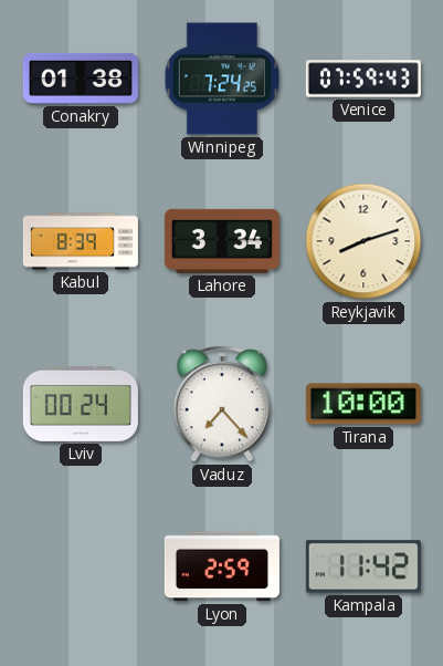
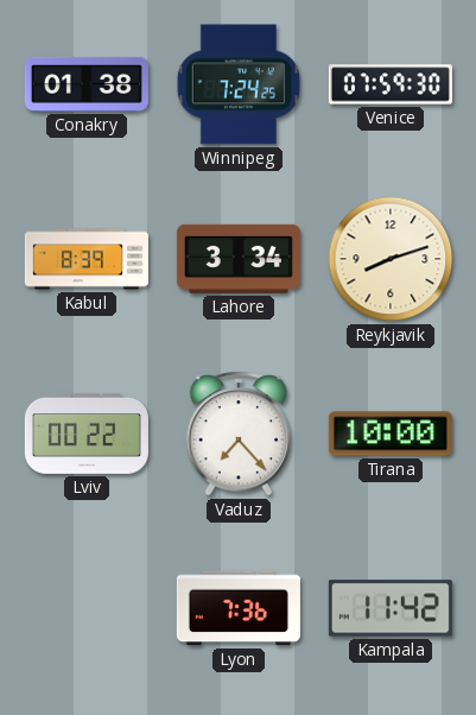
Venice: 07:59:43 -> 07:59:30
Lviv: 00:24 -> 00:22
Lyon: 2:59 -> 7:36
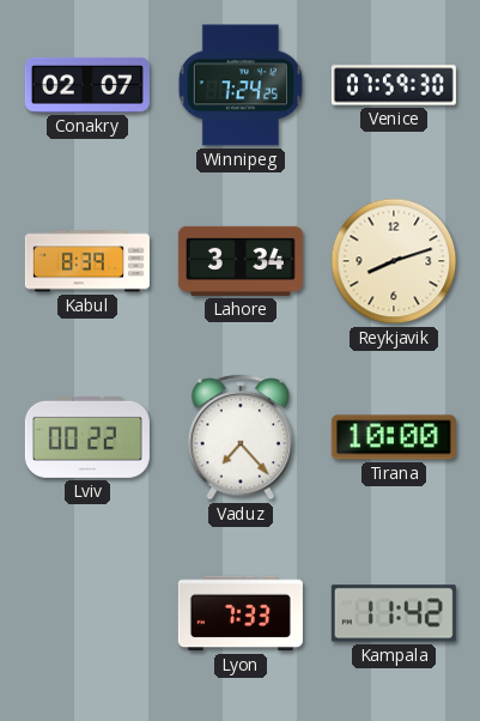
Conakry: 01:38 -> 02:07
Lyon: 7:36 -> 7:33
